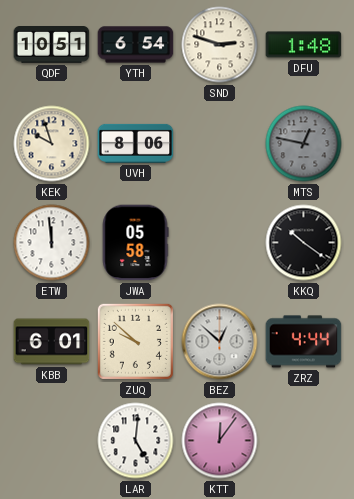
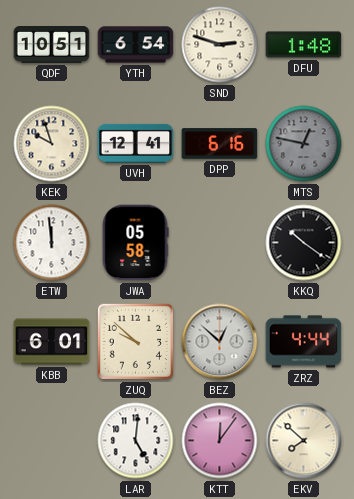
UVH: 8:06 -> 12:41
DPP: none -> 6:16
EKV: none -> 7:52
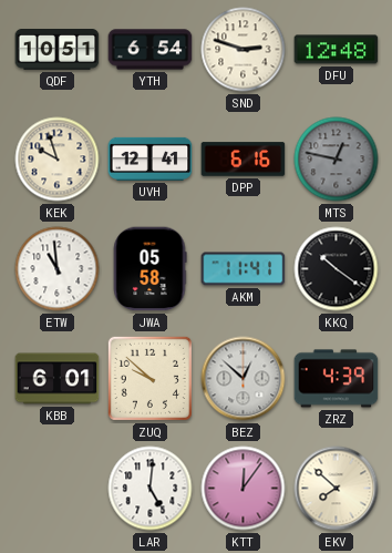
DFU: 1:48 -> 12:48
ETW: 11:59 -> 10:59
AKM: none -> 11:41
ZRZ: 4:44 -> 4:39
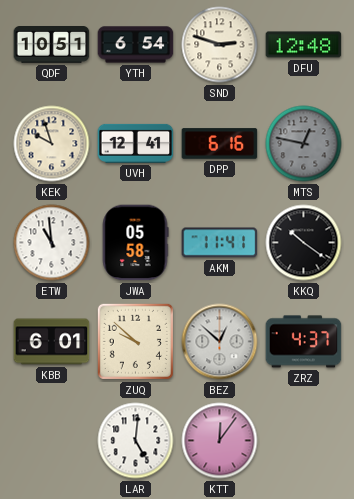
ZRZ: 4:39 -> 4:37
EKV: 7:52 -> none
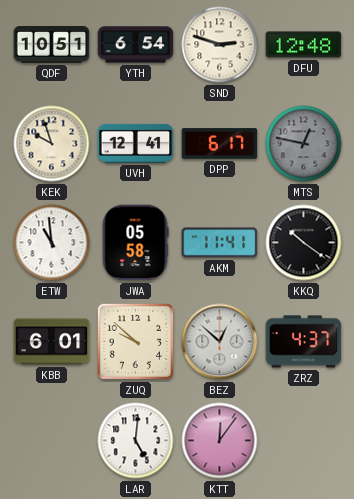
DPP: 6:16 -> 6:17
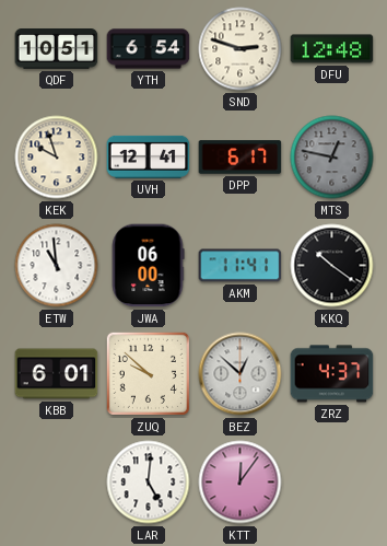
JWA: 05:58 -> 06:00
